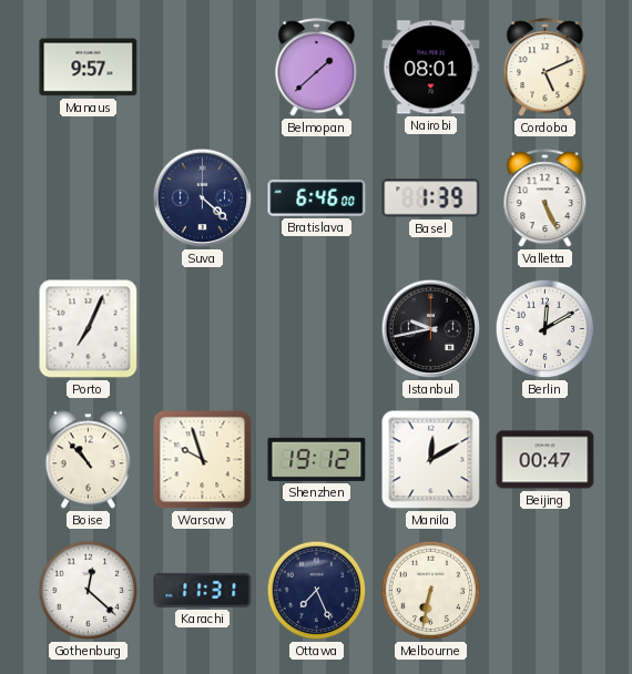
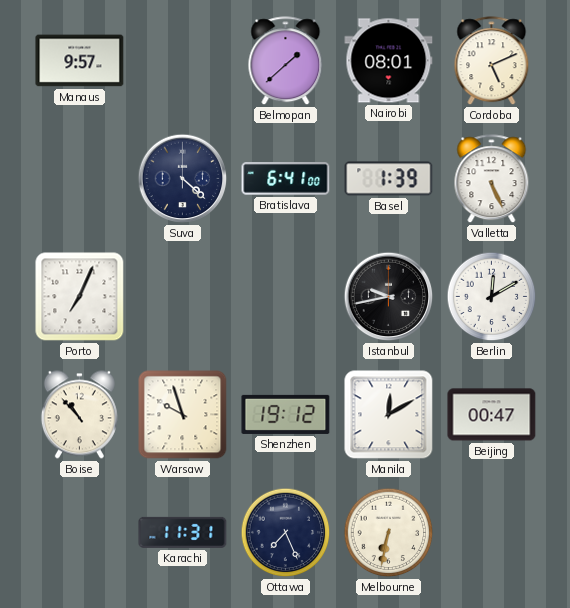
Bratislava: 6:46 -> 6:41
Gothenburg: 12:22 -> none
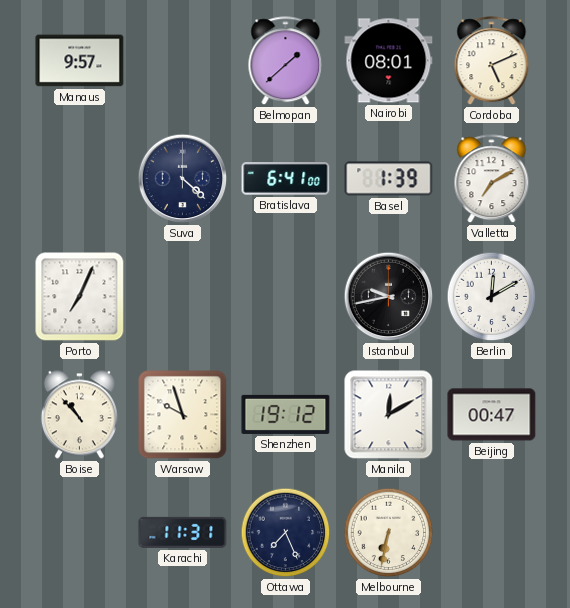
Valletta: 5:26 -> 7:10
